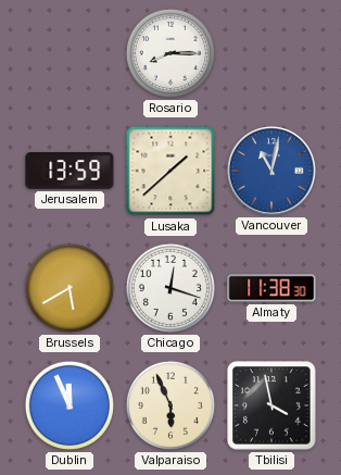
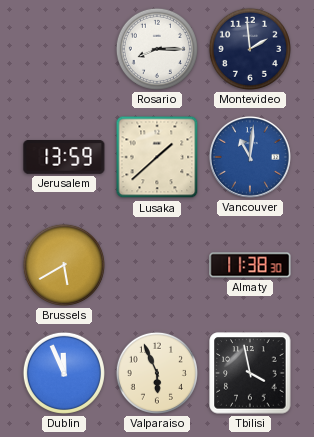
Montevideo: none -> 1:59
Vancouver: 11:02 -> 11:01
Chicago: 12:18 -> none
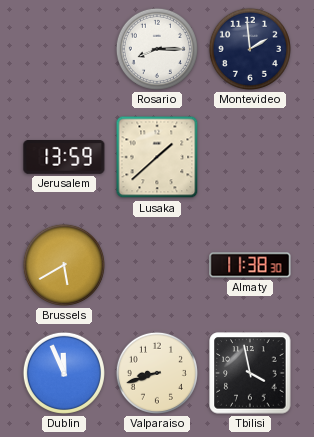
Vancouver: 11:01 -> none
Valparaiso: 5:56 -> 8:42
